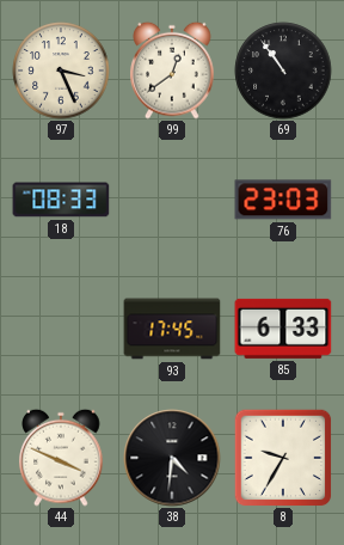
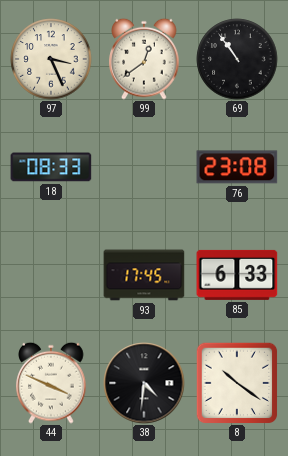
76: 23:03 -> 23:08
8: 9:35 -> 10:21
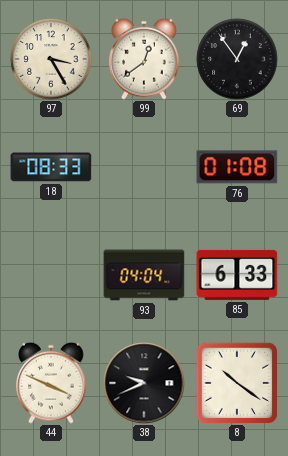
97: 3:26 -> 3:25
69: 10:54 -> 12:54
76: 23:08 -> 01:08
93: 17:45 -> 04:04
38: 4:31 -> 9:41
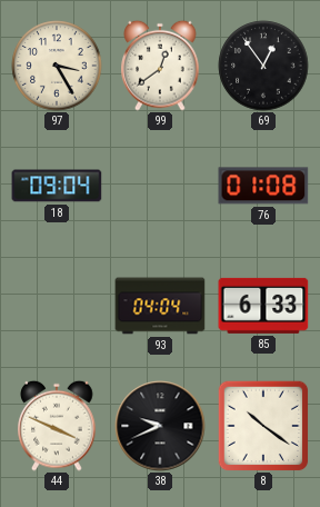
18: 08:33 -> 09:04
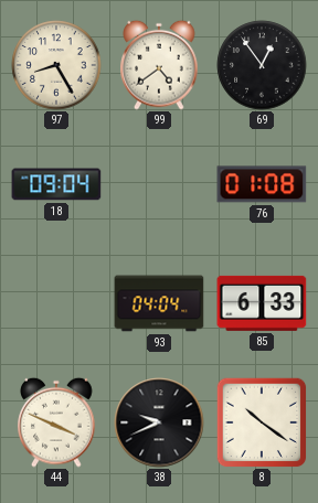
97: 3:25 -> 8:25
99: 12:39 -> 4:39
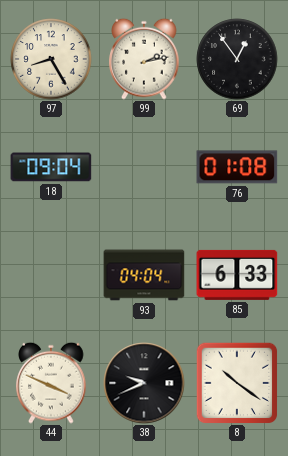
99: 4:39 -> 2:13
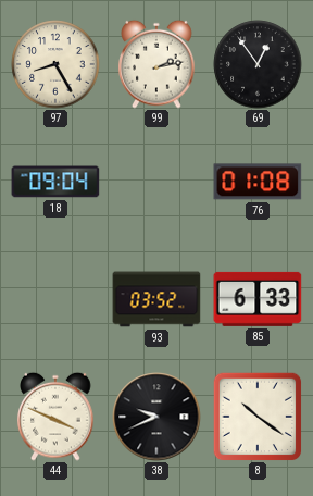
93: 04:04 -> 03:52
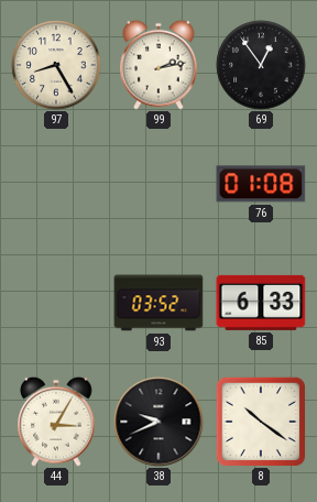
18: 09:04 -> none
44: 3:49 -> 3:05
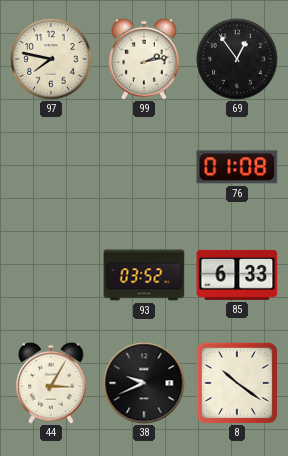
97: 8:25 -> 7:47
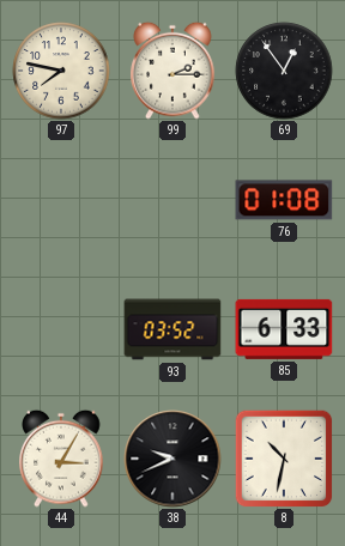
99: 2:13 -> 2:15
8: 10:21 -> 10:32
